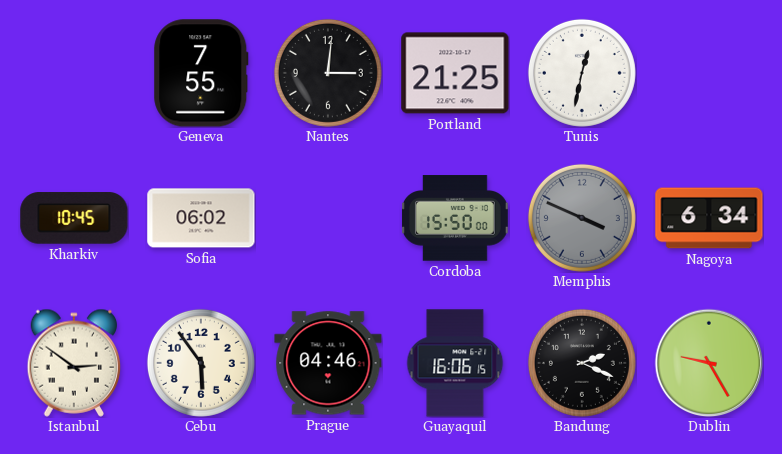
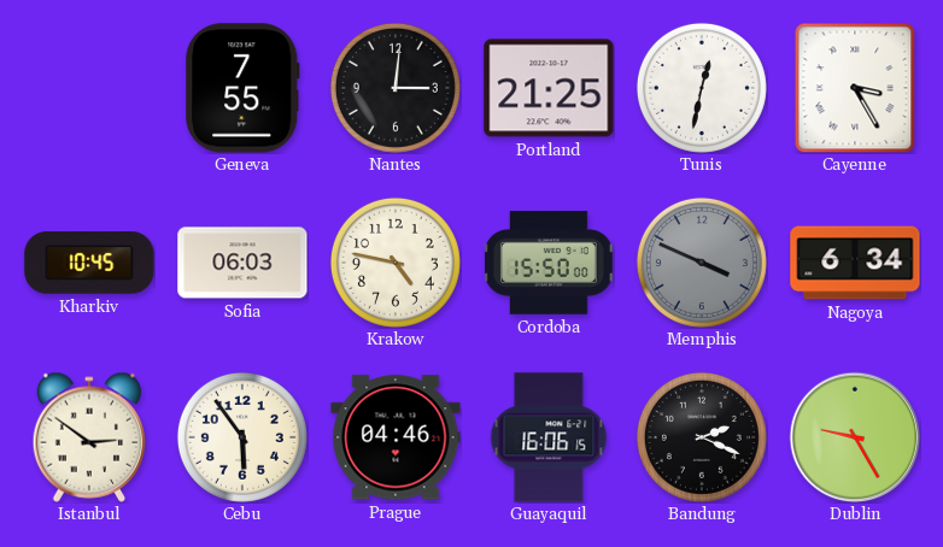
Cayenne: none -> 3:25
Sofia: 06:02 -> 06:03
Krakow: none -> 4:47
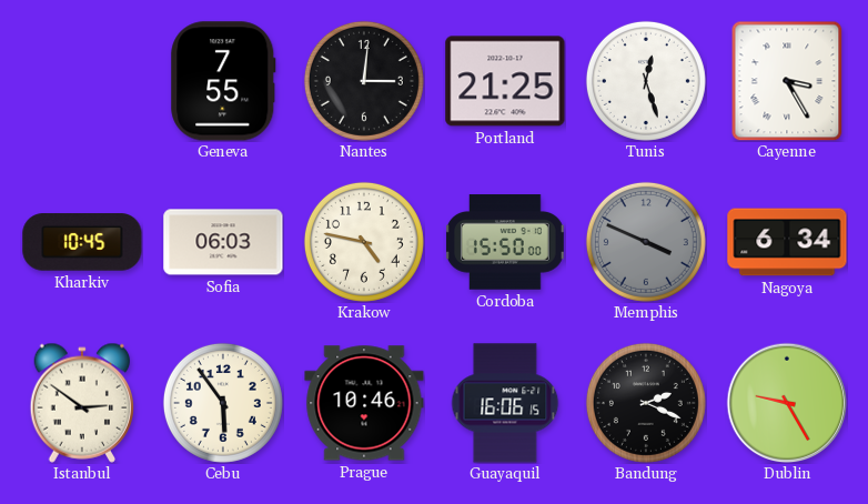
Tunis: 12:32 -> 12:27
Prague: 04:46 -> 10:46
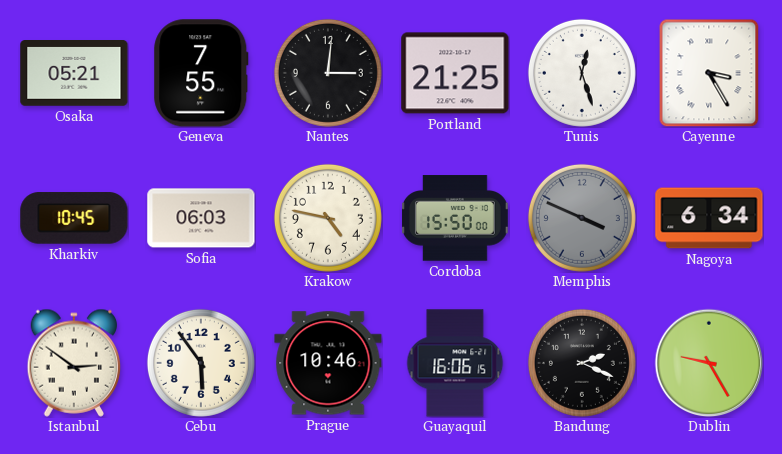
Osaka: none -> 05:21
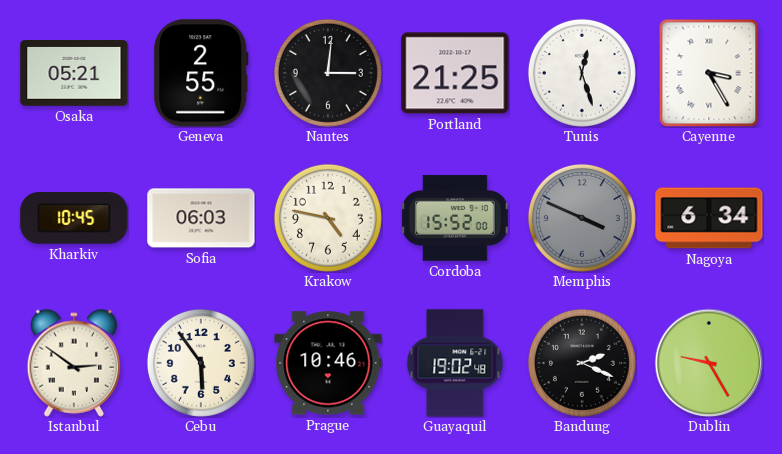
Geneva: 7:55 -> 2:55
Cordoba: 15:50 -> 15:52
Guayaquil: 16:06 -> 19:02
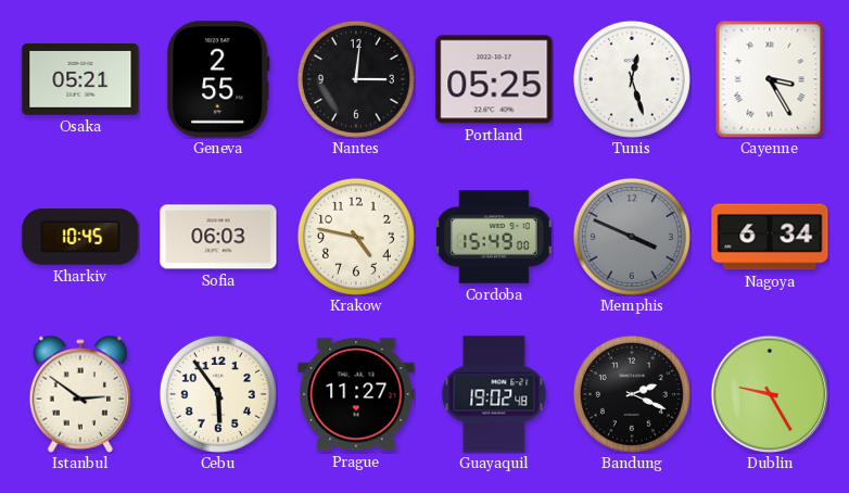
Portland: 21:25 -> 05:25
Cordoba: 15:52 -> 15:49
Prague: 10:46 -> 11:27
